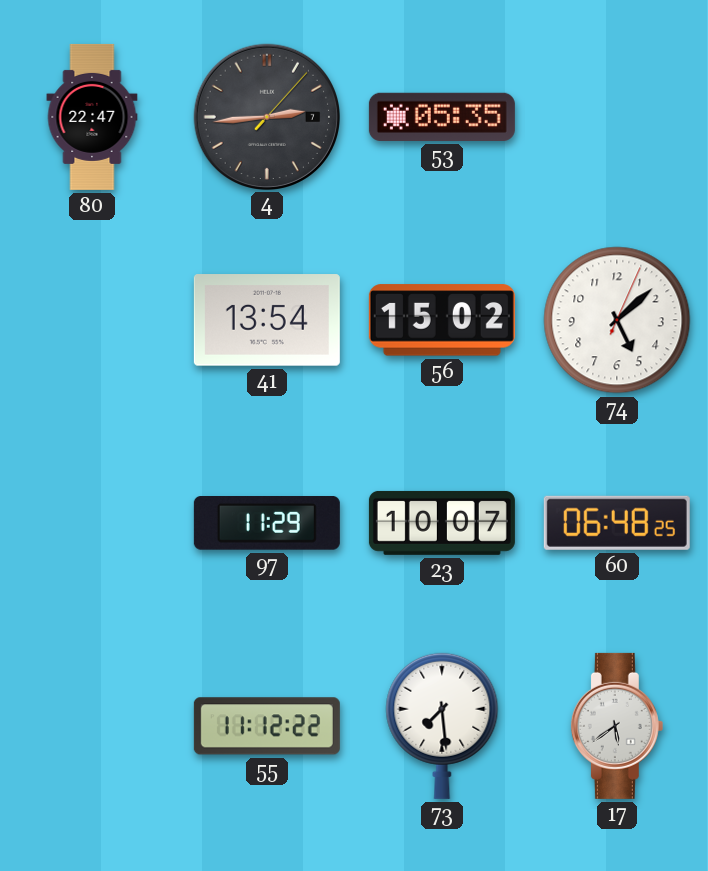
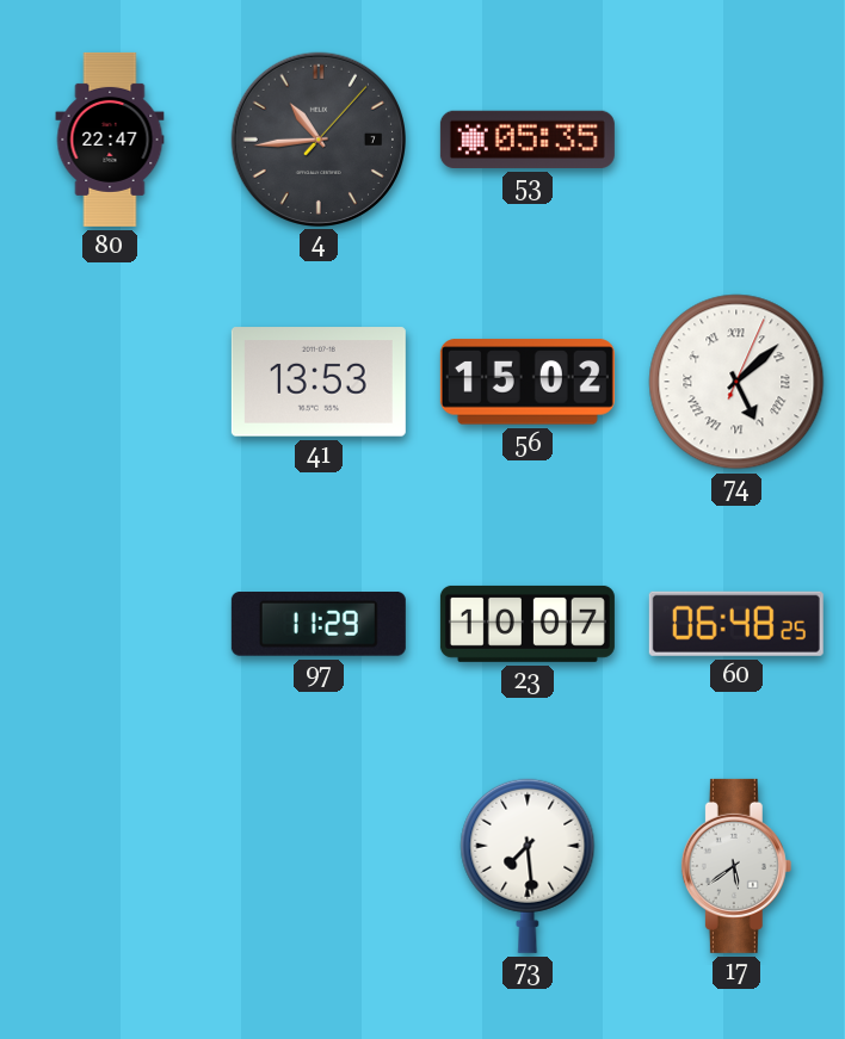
4: 2:44 -> 10:44
41: 13:54 -> 13:53
74 numerals: Arabic -> Roman
55: 11:12 -> none
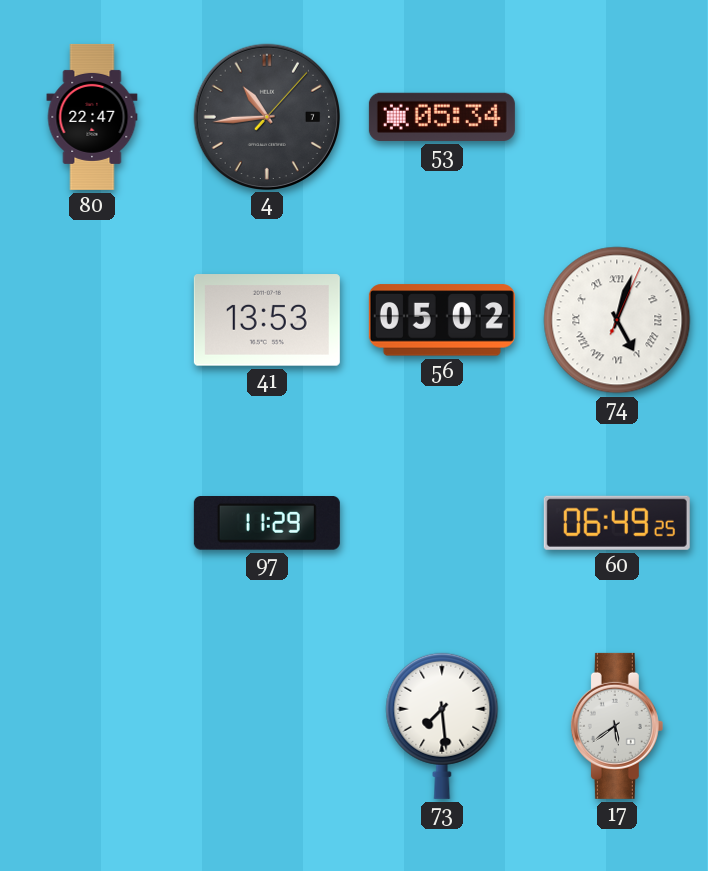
53: 05:35 -> 05:34
56: 15:02 -> 05:02
74: 5:08 -> 5:03
23: 10:07 -> none
60: 06:48 -> 06:49
